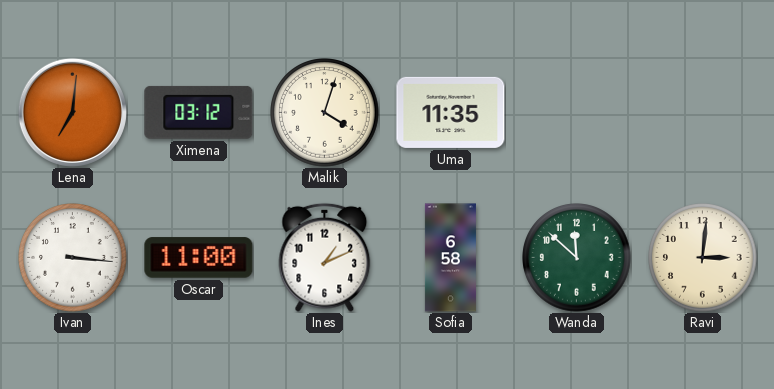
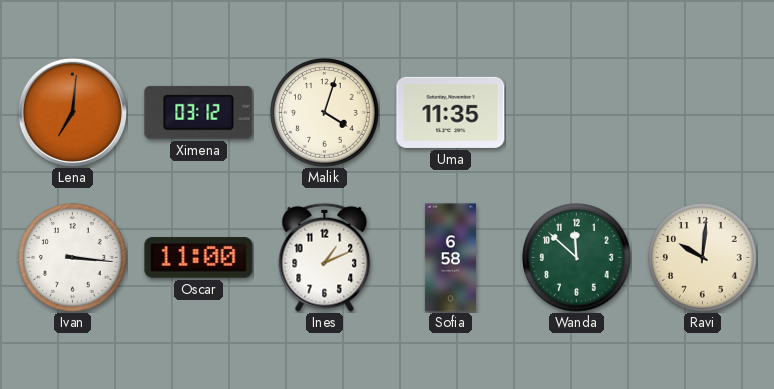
Ravi: 3:01 -> 10:01
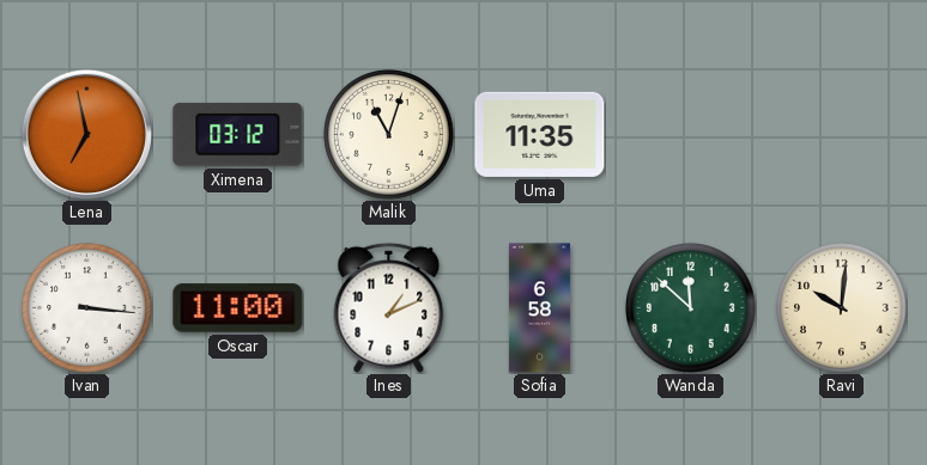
Lena: 7:01 -> 6:58
Malik: 4:03 -> 11:03
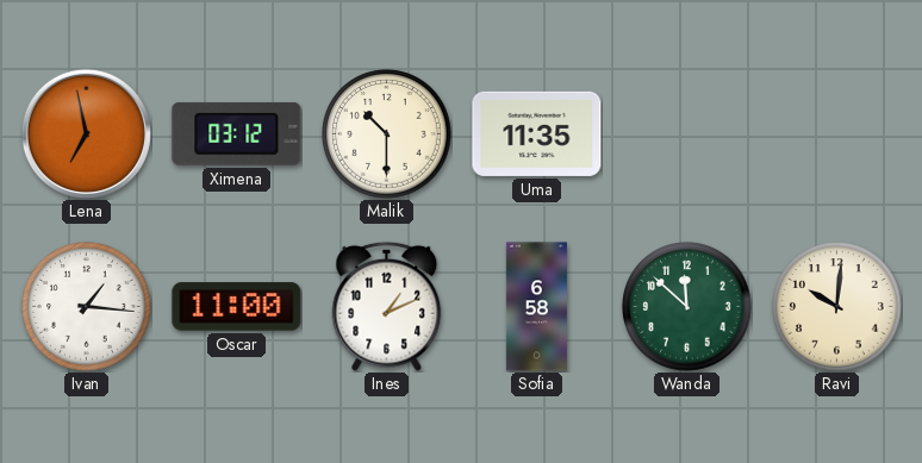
Malik: 11:03 -> 10:30
Ivan: 3:16 -> 1:16
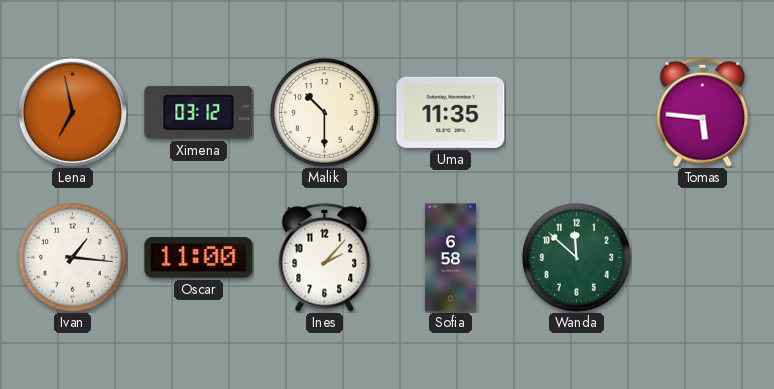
Tomas: none -> 5:46
Ines: 1:11 -> 2:07
Ravi: 10:01 -> none
